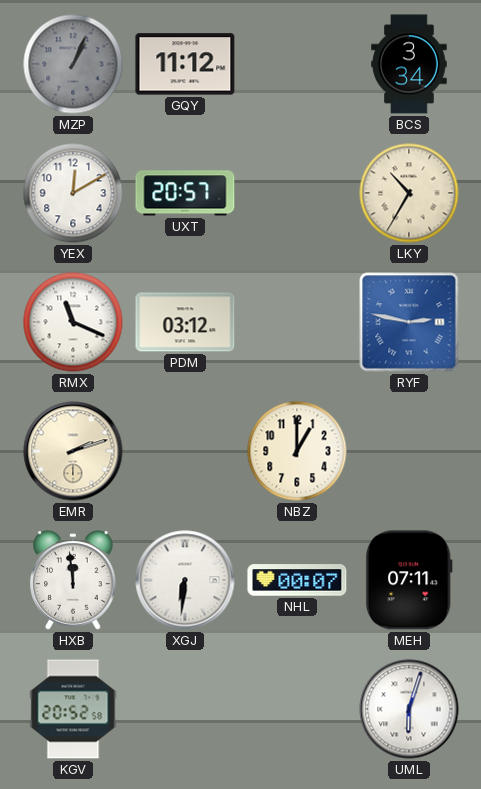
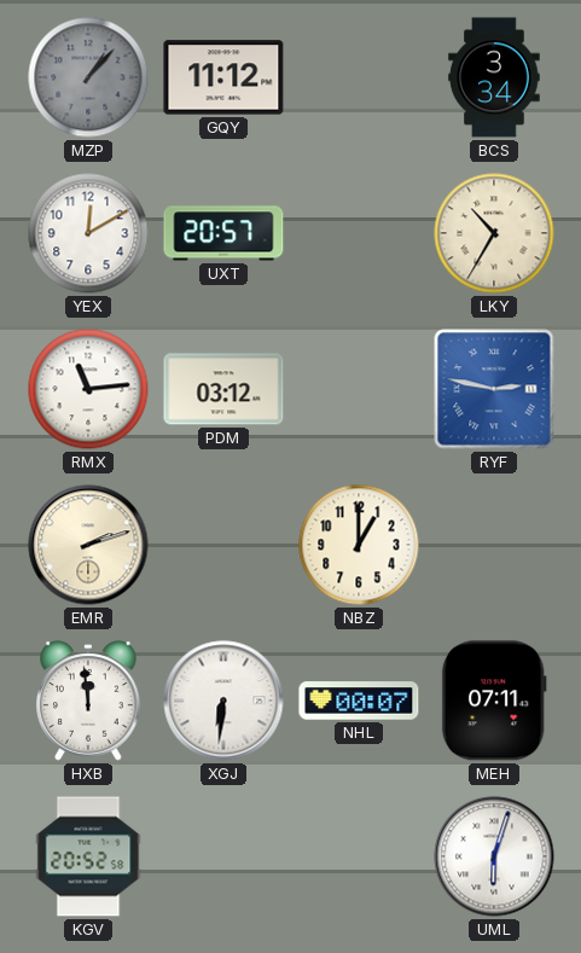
MZP: 1:04 -> 1:07
RMX: 11:19 -> 11:14
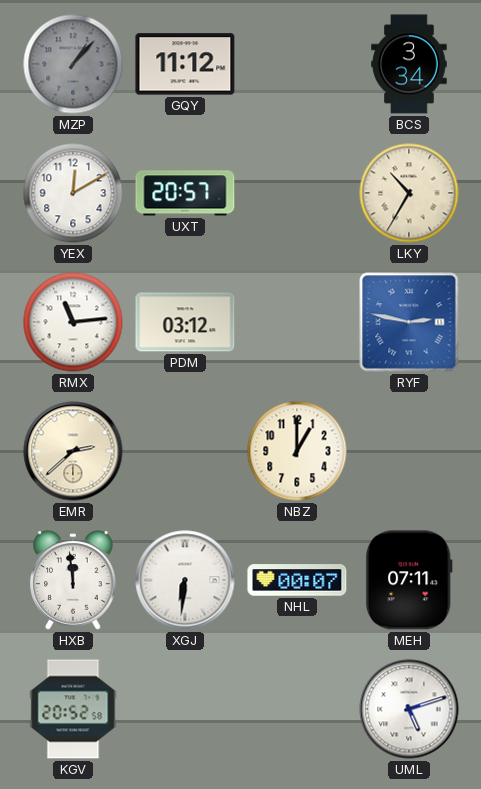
EMR: 2:12 -> 2:38
UML: 6:03 -> 5:12
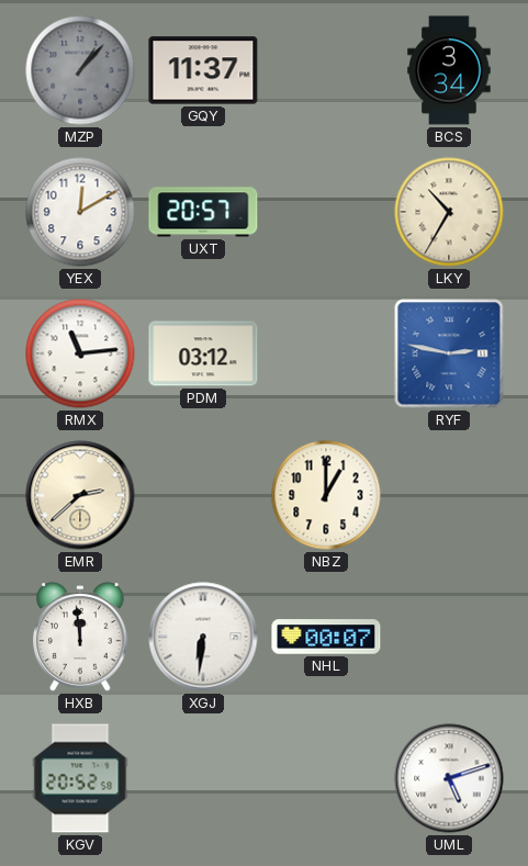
GQY: 11:12 -> 11:37
MEH: 07:11 -> none
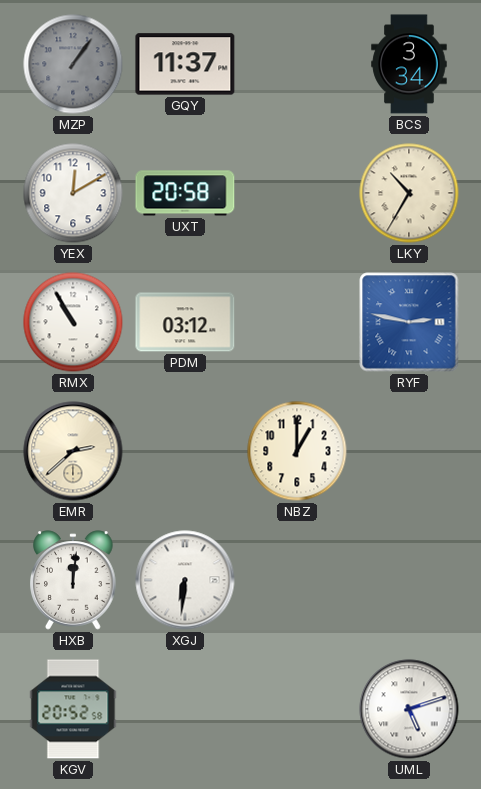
MZP: 1:07 -> 1:06
UXT: 20:57 -> 20:58
RMX: 11:14 -> 10:55
HXB: 11:59 -> 12:01
NHL: 00:07 -> none
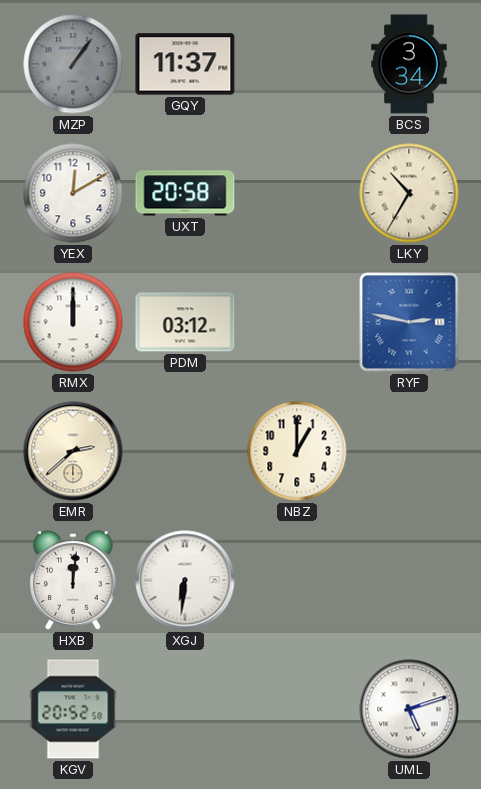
RMX: 10:55 -> 12:00
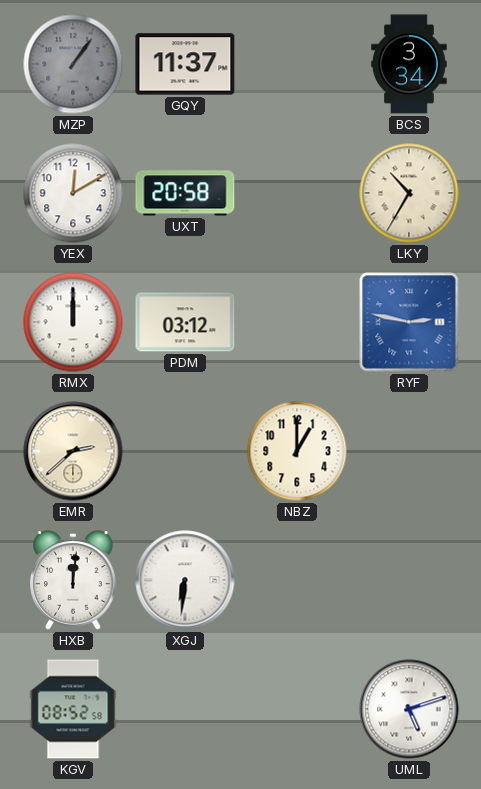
KGV: 20:52 -> 08:52
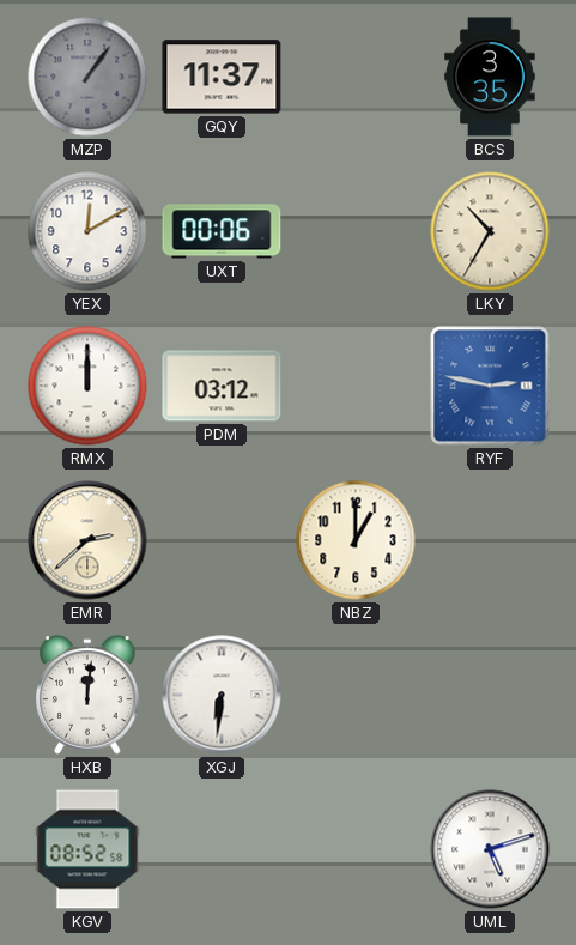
BCS: 3:34 -> 3:35
UXT: 20:58 -> 00:06
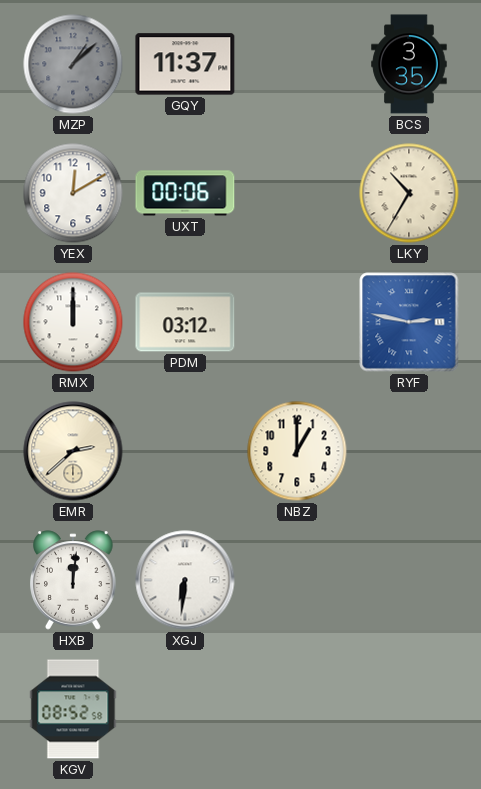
MZP: 1:06 -> 1:08
UML: 5:12 -> none
